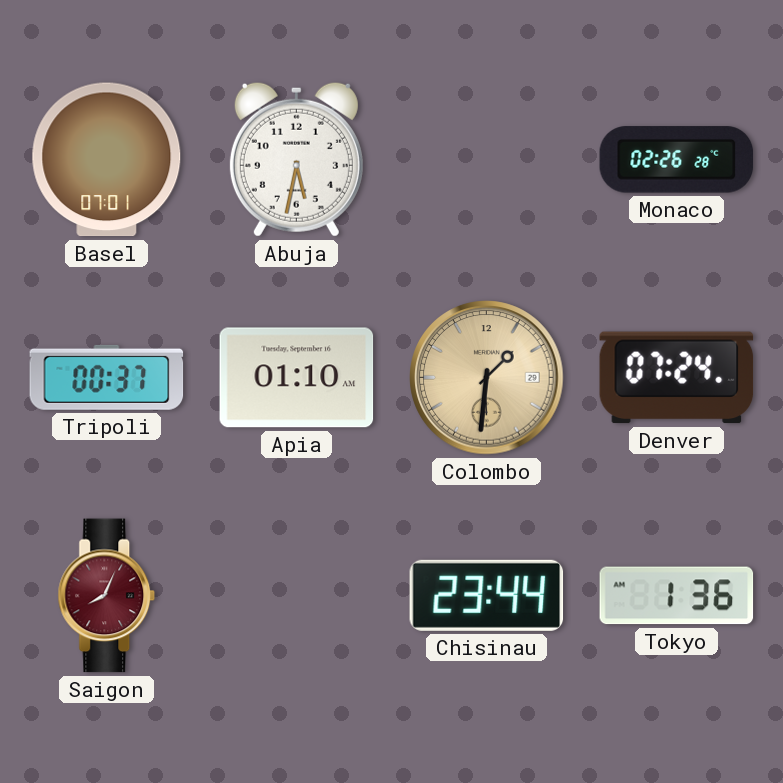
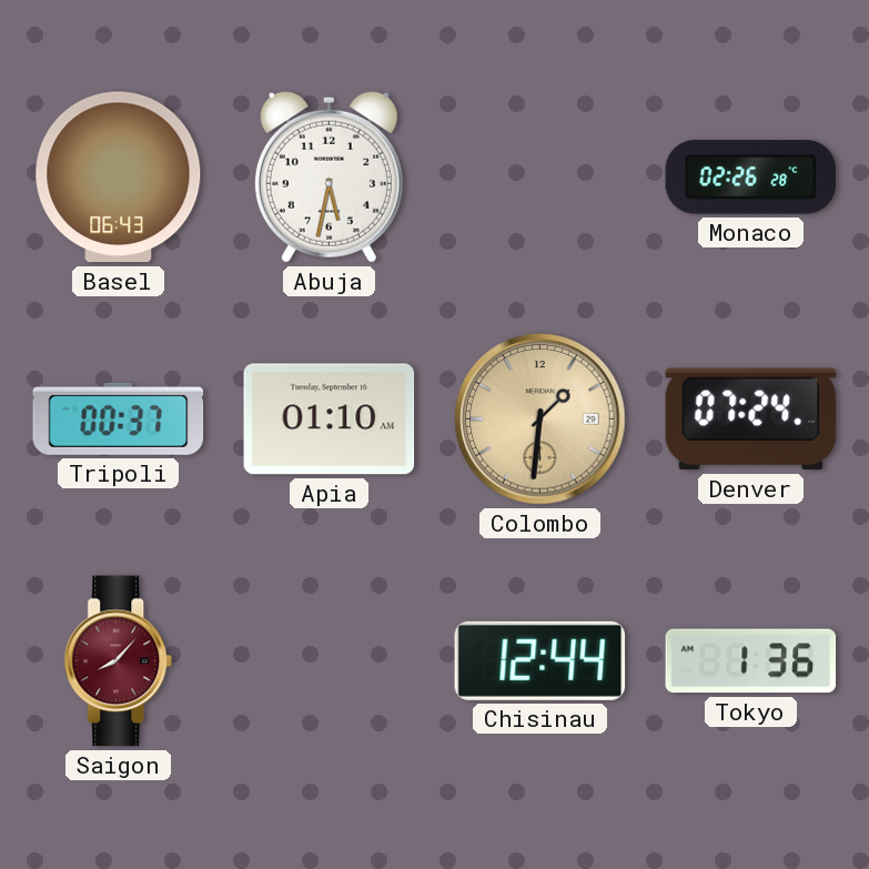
Basel: 07:01 -> 06:43
Saigon: 8:04 -> 8:07
Chisinau: 23:44 -> 12:44
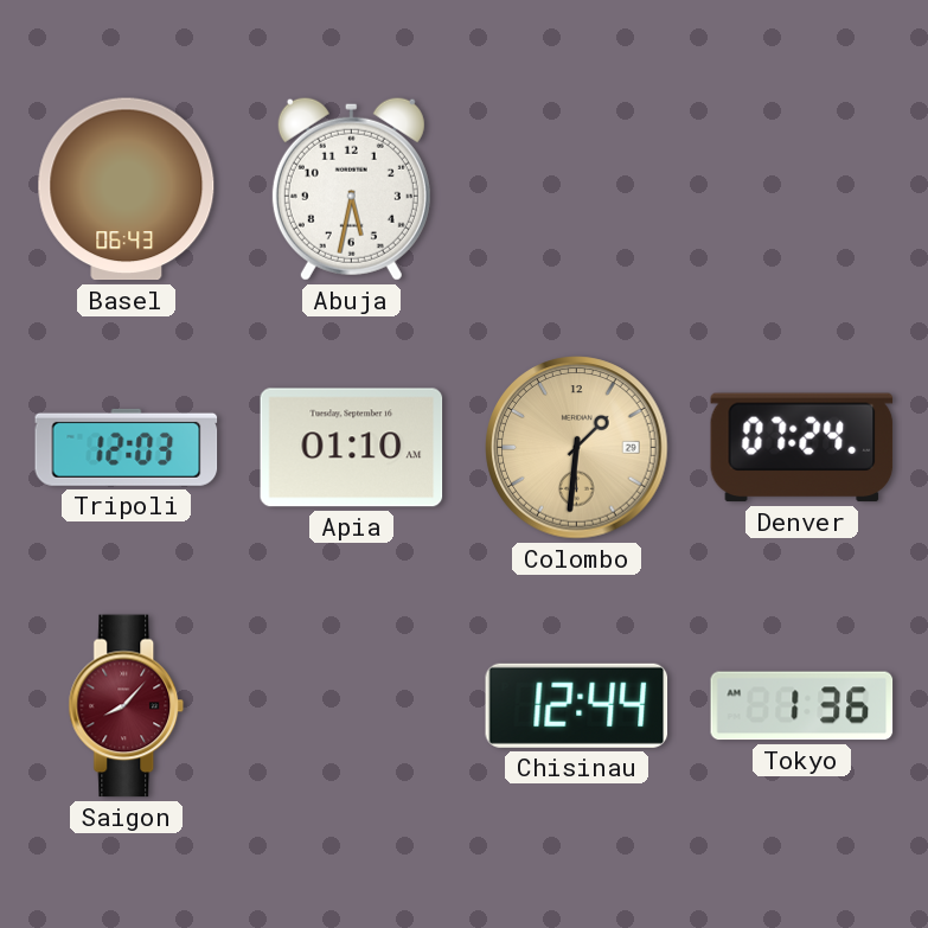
Monaco: 02:26 -> none
Tripoli: 00:37 -> 12:03
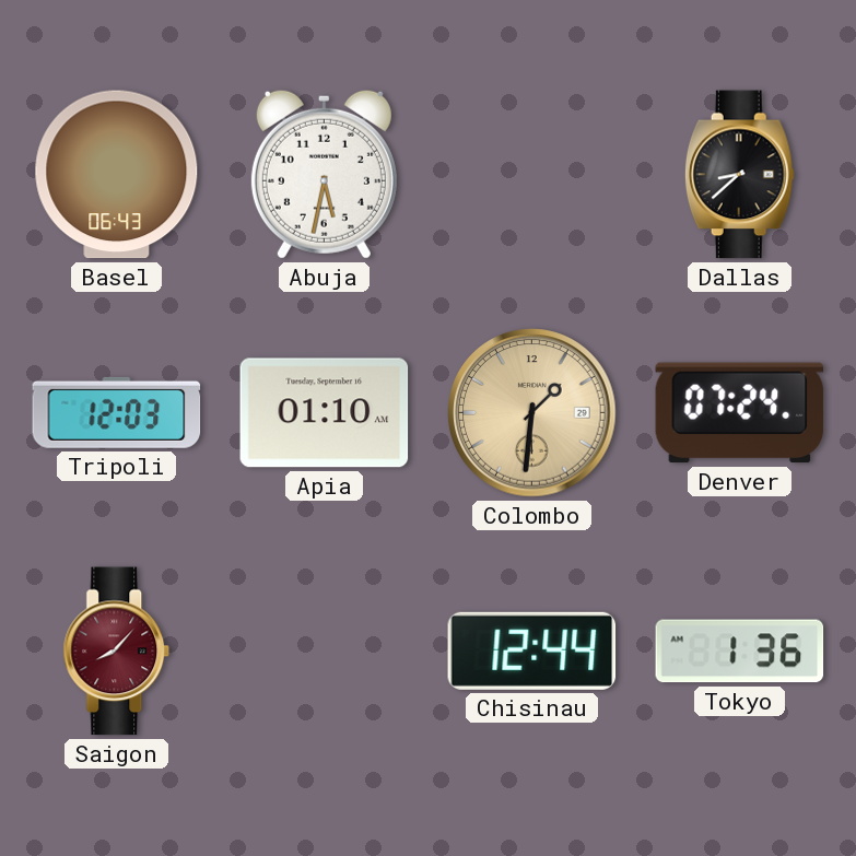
Dallas: none -> 8:38
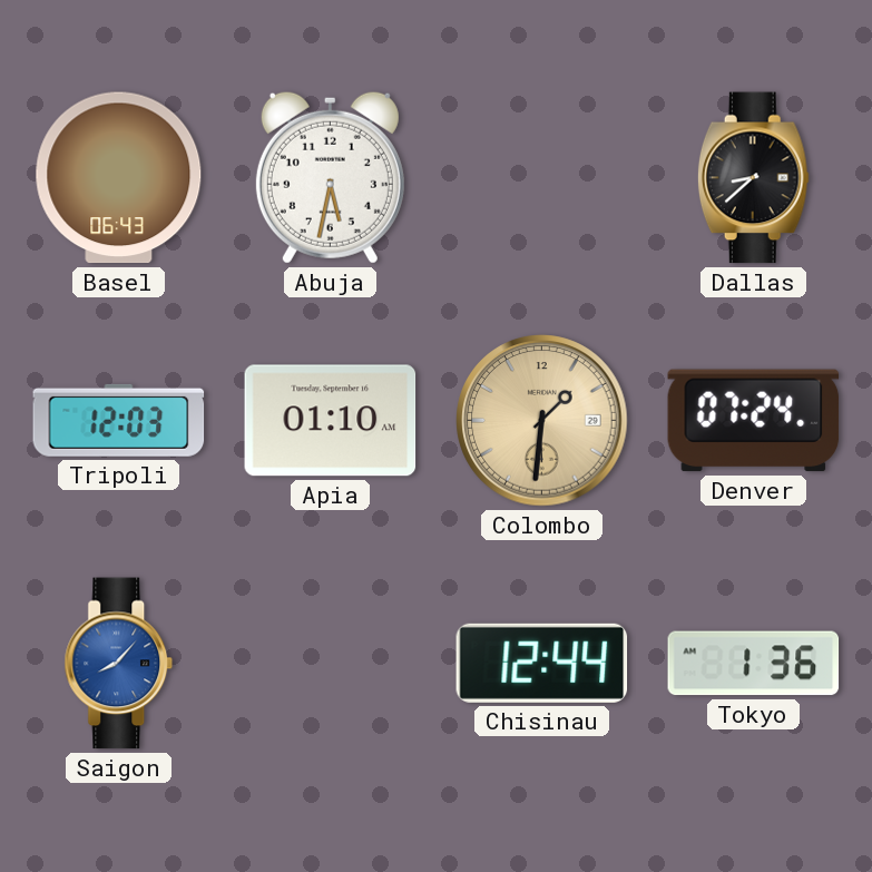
Saigon dial: burgundy -> blue
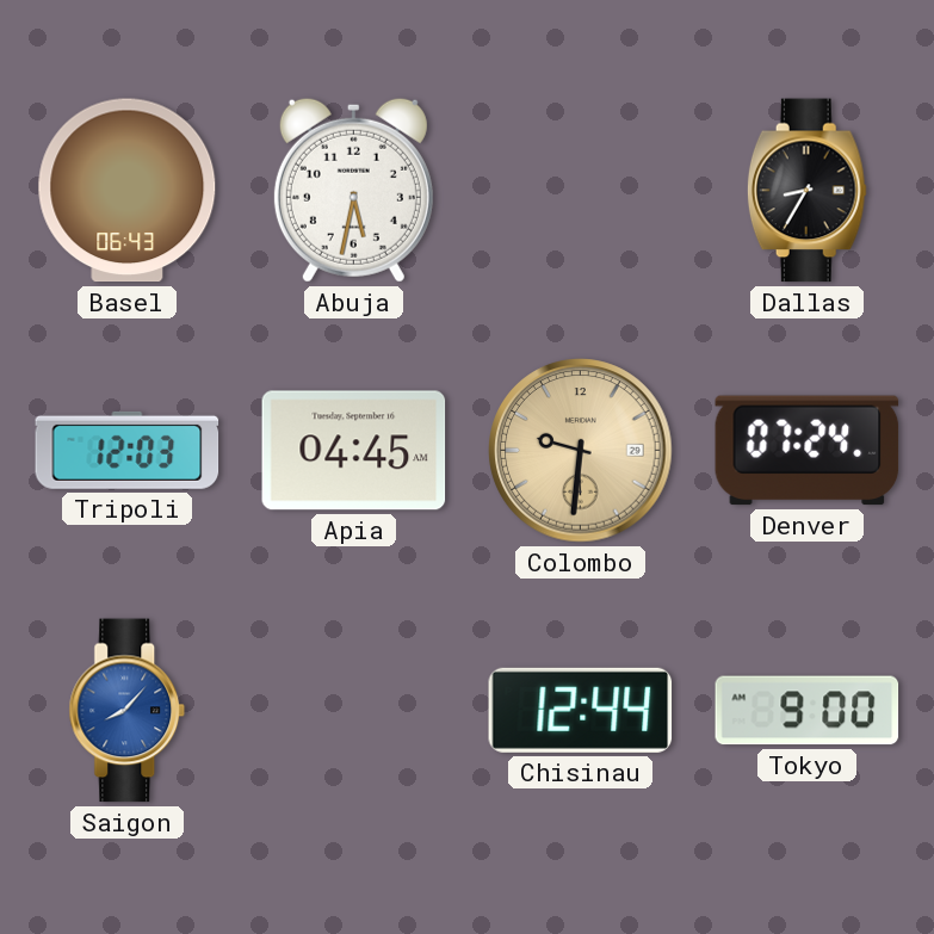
Dallas: 8:38 -> 8:35
Apia: 01:10 -> 04:45
Colombo: 1:31 -> 9:31
Tokyo: 1:36 -> 9:00
